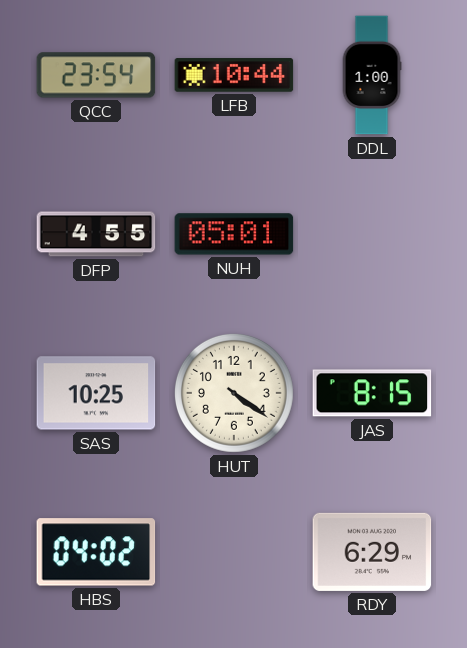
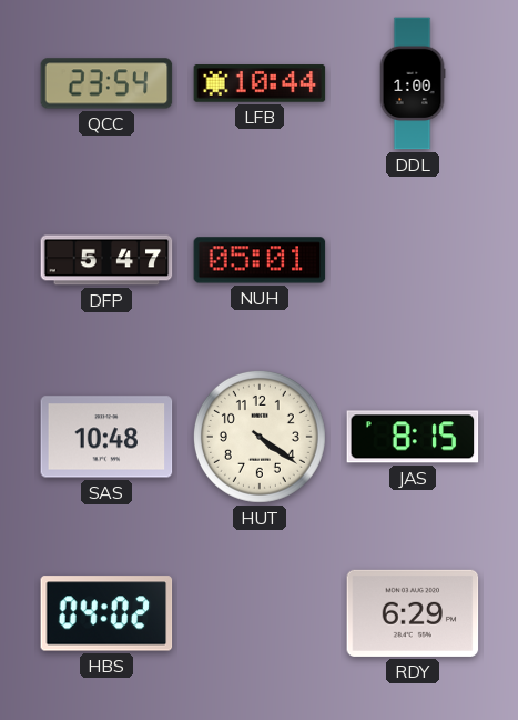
DFP: 4:55 -> 5:47
SAS: 10:25 -> 10:48
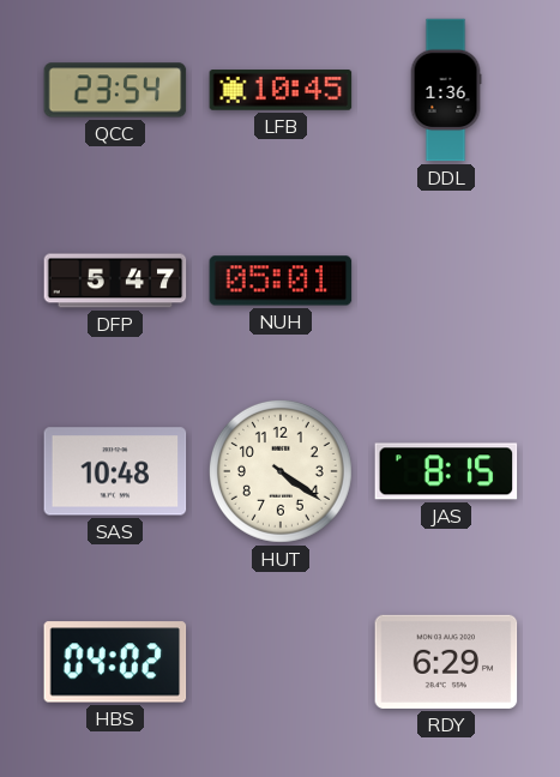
LFB: 10:44 -> 10:45
DDL: 1:00 -> 1:36
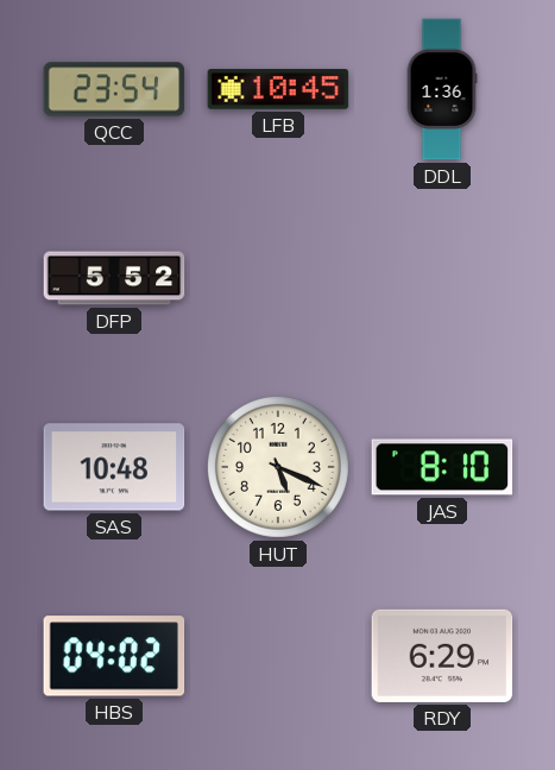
DFP: 5:47 -> 5:52
NUH: 05:01 -> none
HUT: 4:21 -> 5:19
JAS: 8:15 -> 8:10
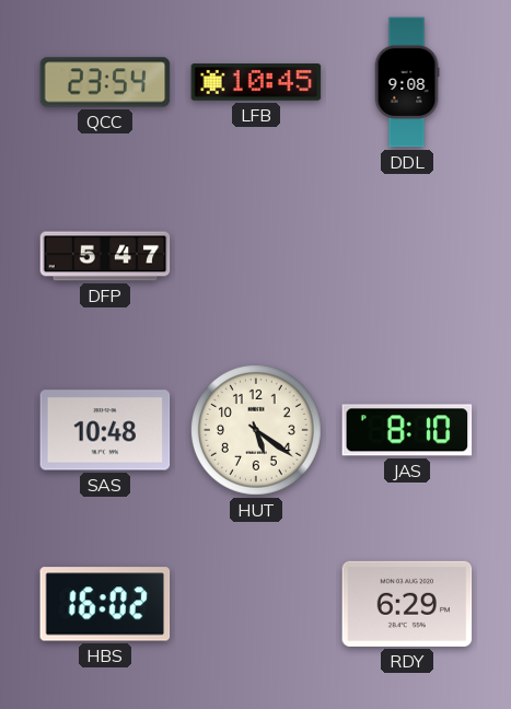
DDL: 1:36 -> 9:08
DFP: 5:52 -> 5:47
HUT: 5:19 -> 5:21
HBS: 04:02 -> 16:02
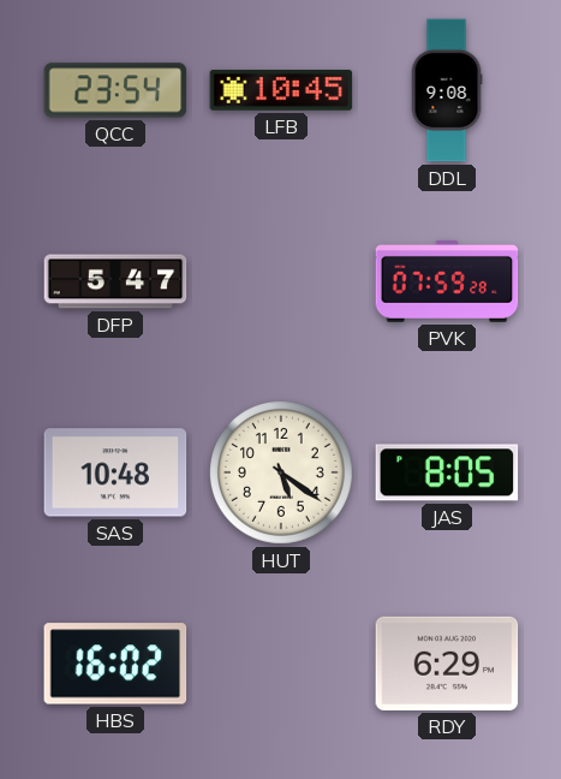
PVK: none -> 07:59
JAS: 8:10 -> 8:05
